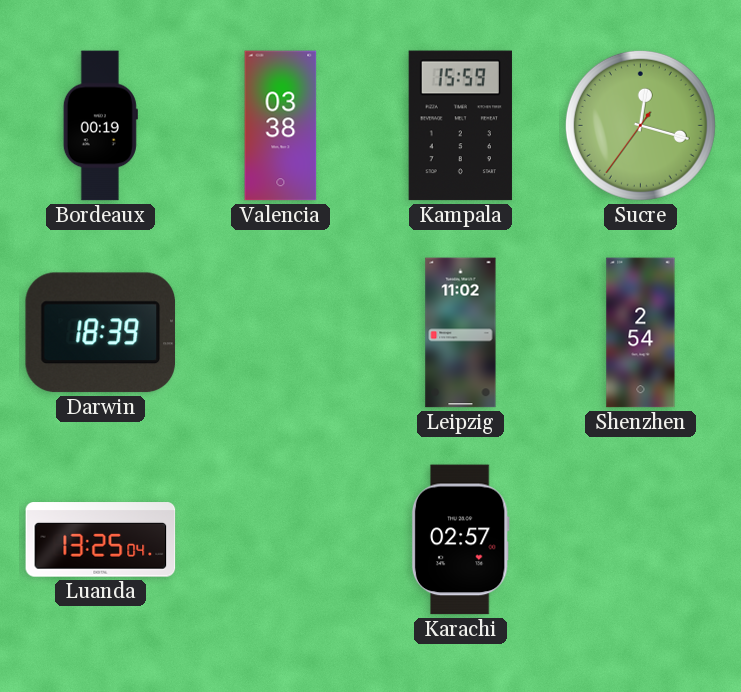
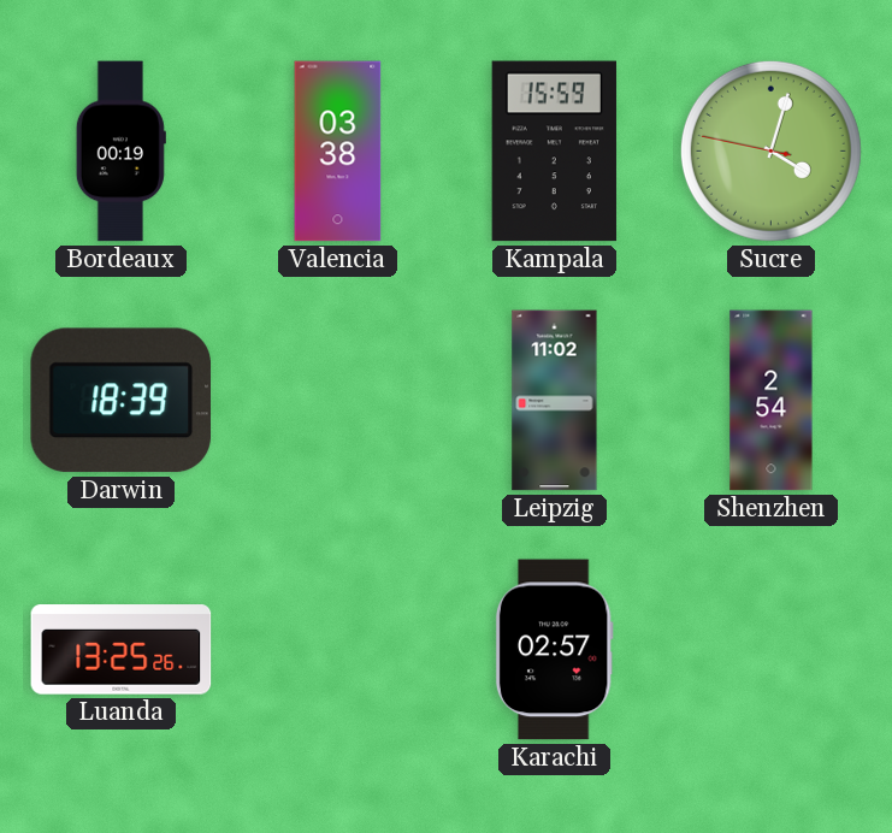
Sucre: 12:17 -> 4:02
Luanda: 13:25:04 -> 13:25:26
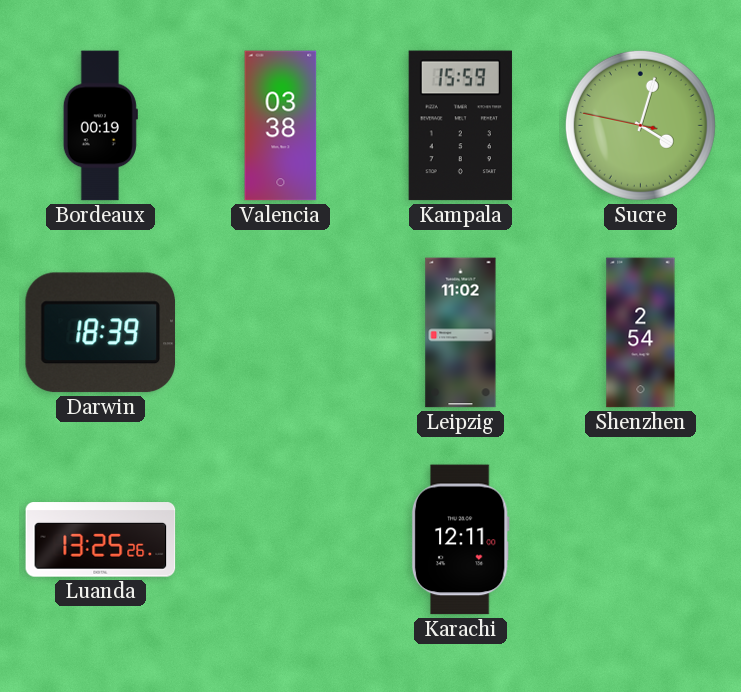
Karachi: 02:57 -> 12:11
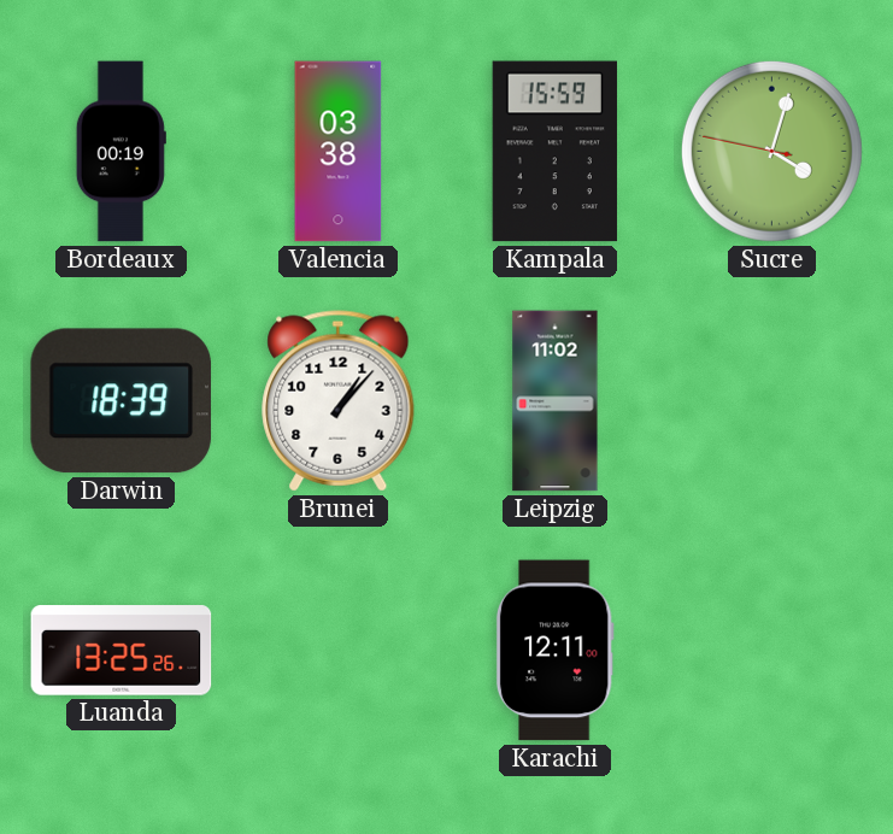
Brunei: none -> 1:07
Shenzhen: 2:54 -> none
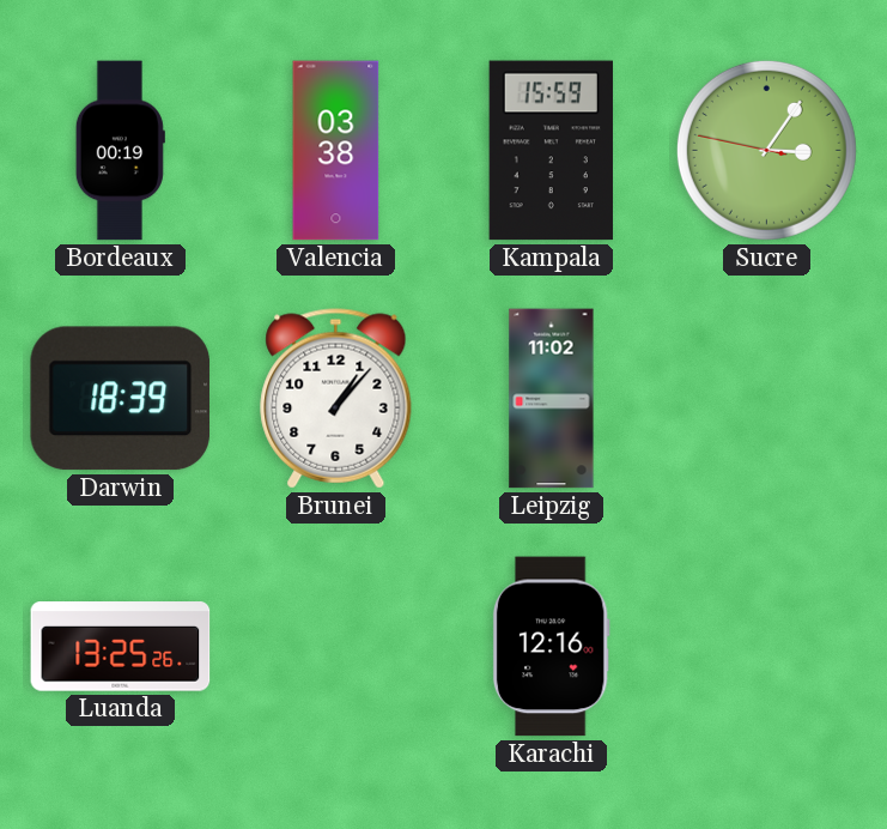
Sucre: 4:02 -> 3:05
Karachi: 12:11 -> 12:16
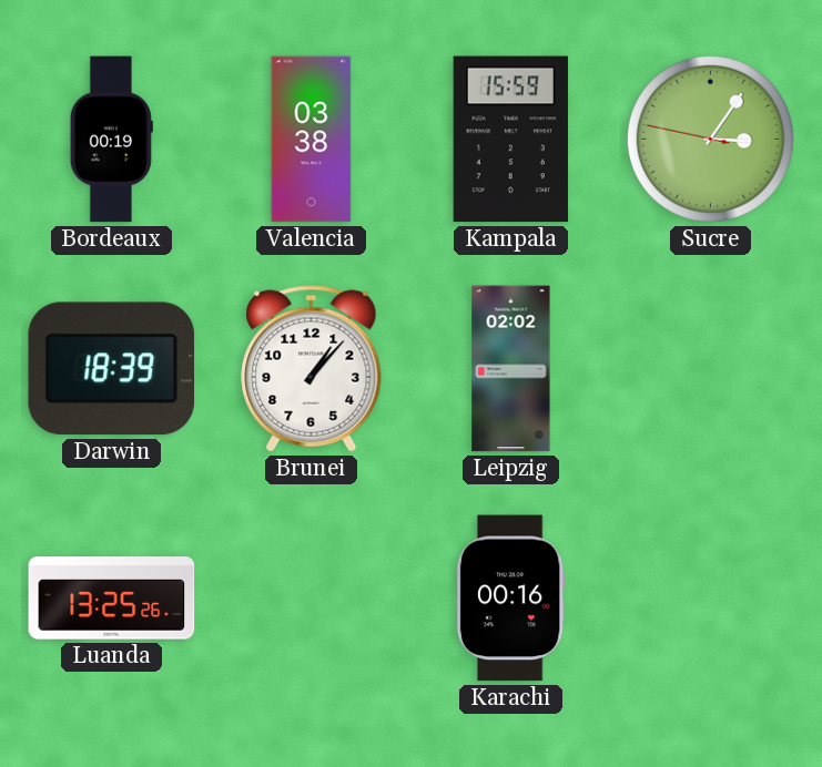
Leipzig: 11:02 -> 02:02
Karachi: 12:16 -> 00:16
